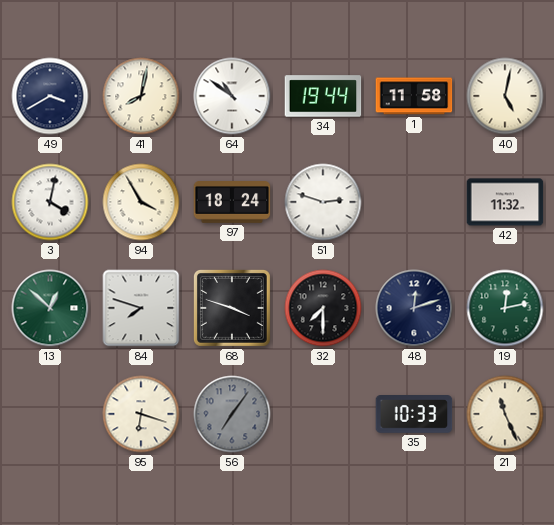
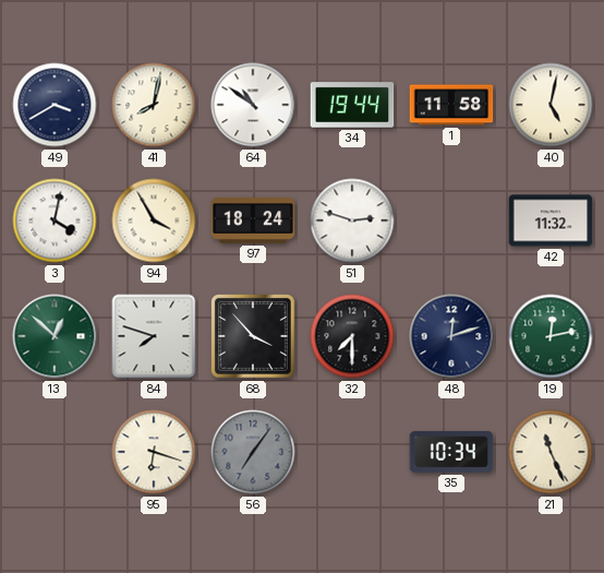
68: 3:48 -> 3:53
35: 10:33 -> 10:34
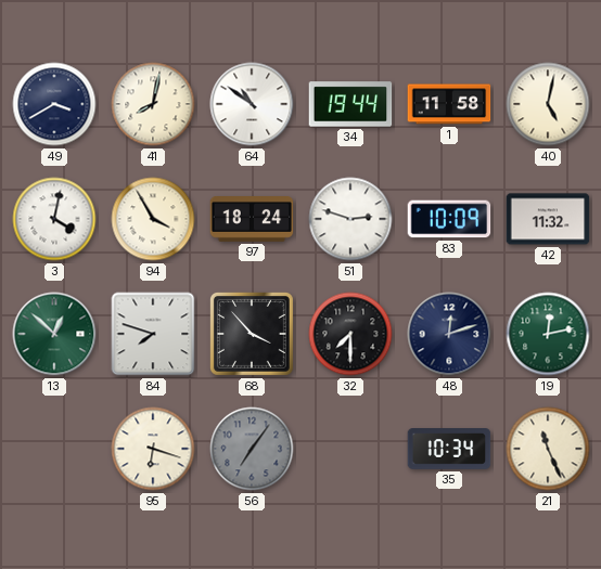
83: none -> 10:09
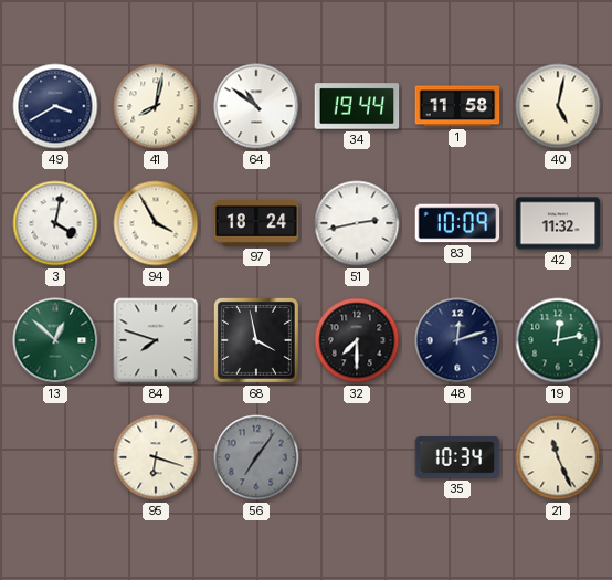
51: 2:48 -> 2:43
68: 3:53 -> 3:58
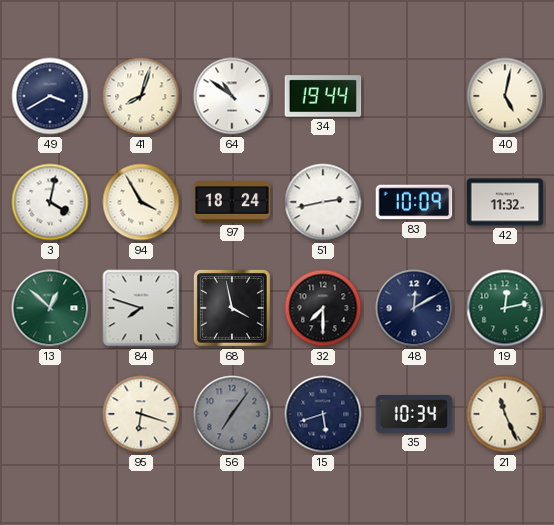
41: 8:02 -> 8:03
1: 11:58 -> none
48: 12:12 -> 12:10
15: none -> 5:42
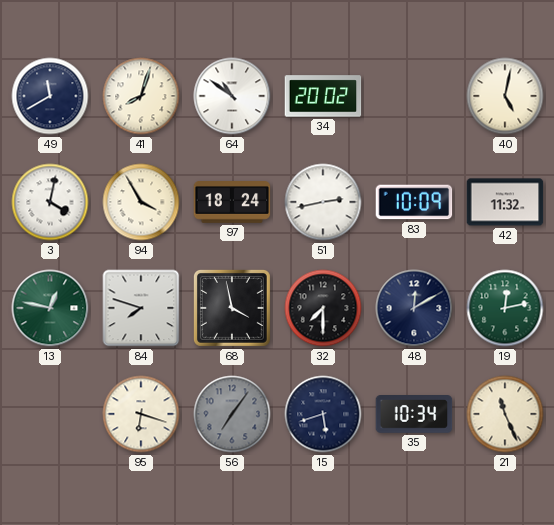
49: 3:40 -> 11:40
34: 19:44 -> 20:02
13: 12:52 -> 12:47
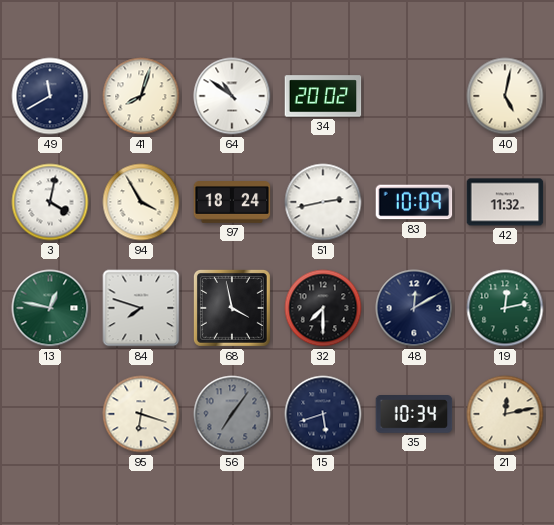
21: 11:26 -> 12:13
